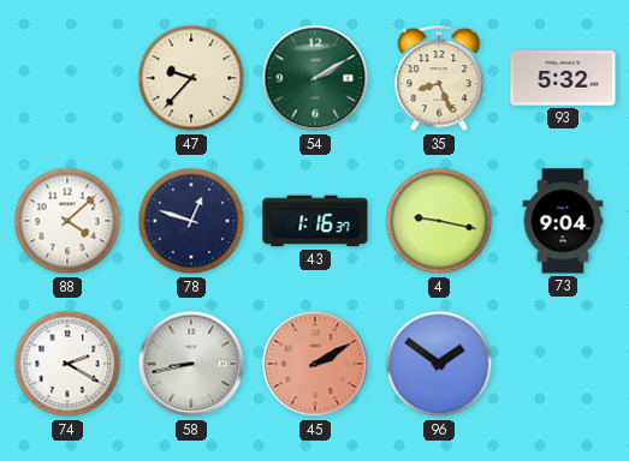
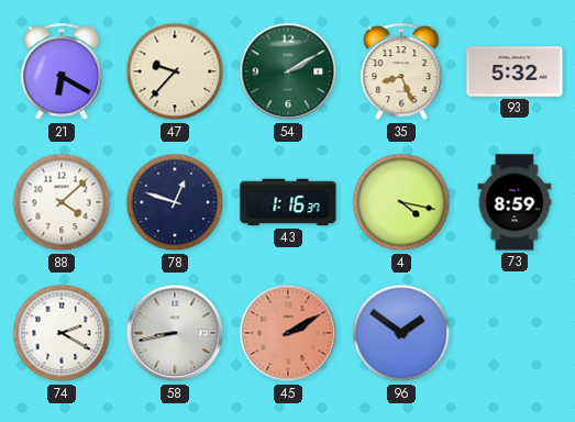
21: none -> 6:20
4: 9:17 -> 4:17
73: 9:04 -> 8:59
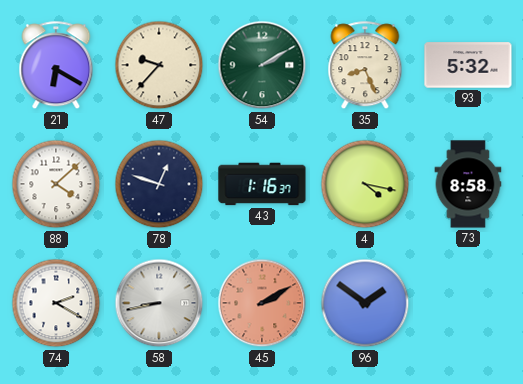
73: 8:59 -> 8:58
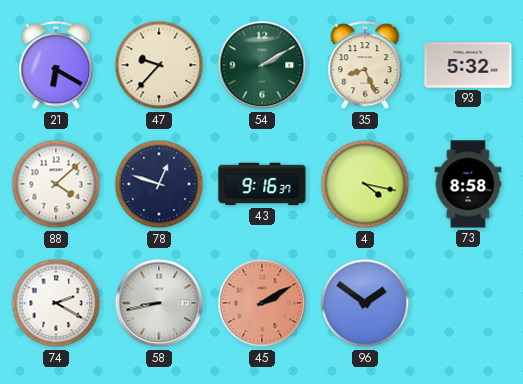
43: 1:16 -> 9:16
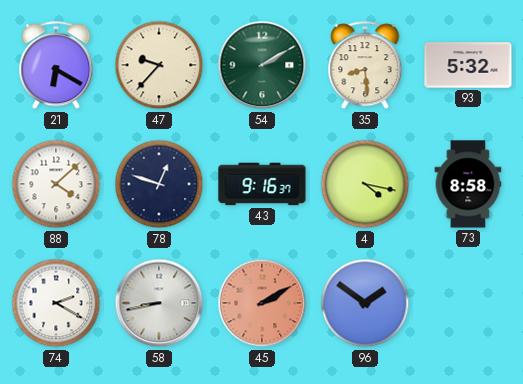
35: 8:26 -> 8:29
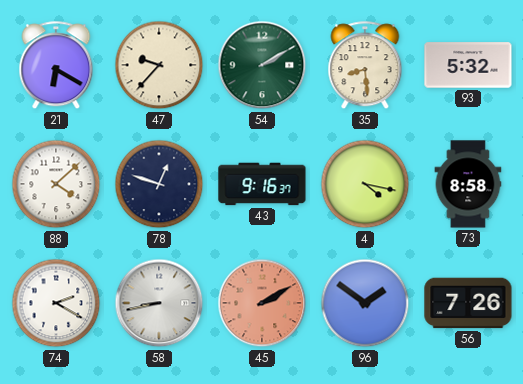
56: none -> 7:26
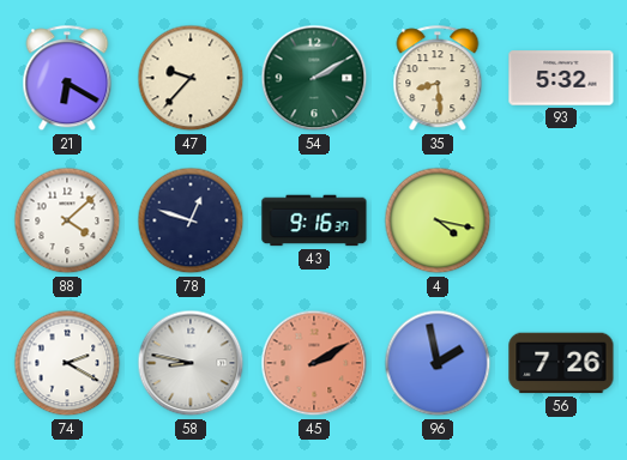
73: 8:58 -> none
58: 8:43 -> 8:47
96: 1:51 -> 1:58
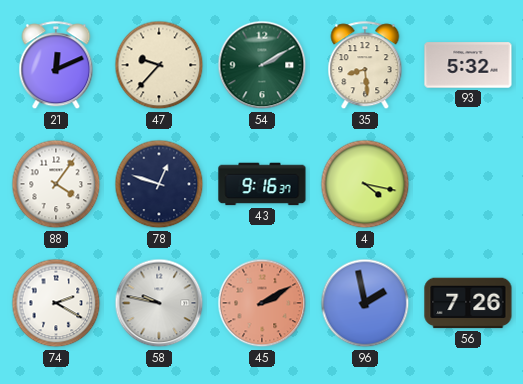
21: 6:20 -> 12:11
88: 4:08 -> 4:06
58: 8:47 -> 9:47
